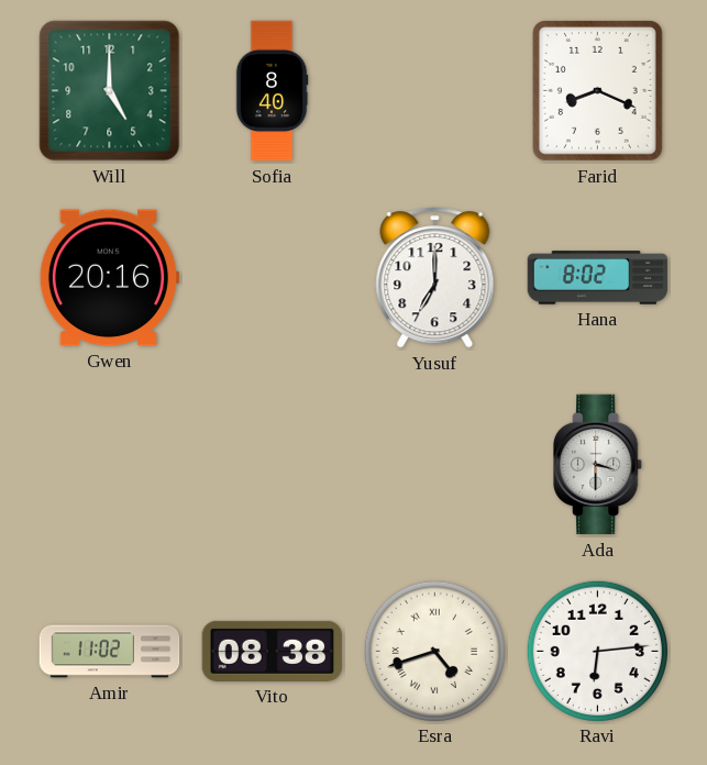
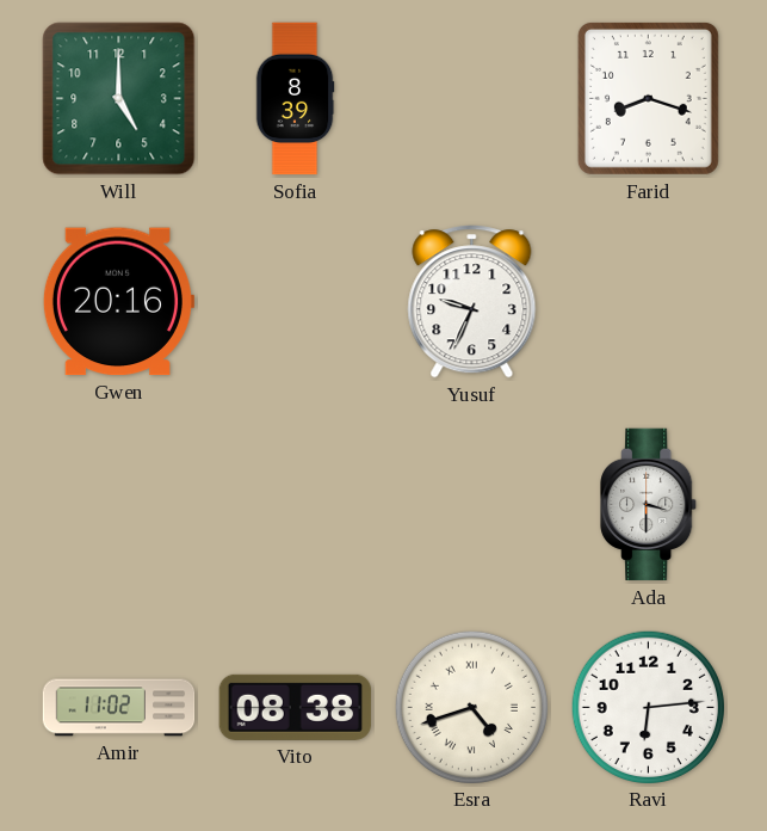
Sofia: 8:40 -> 8:39
Farid: 8:19 -> 8:18
Yusuf: 7:00 -> 9:34
Hana: 8:02 -> none
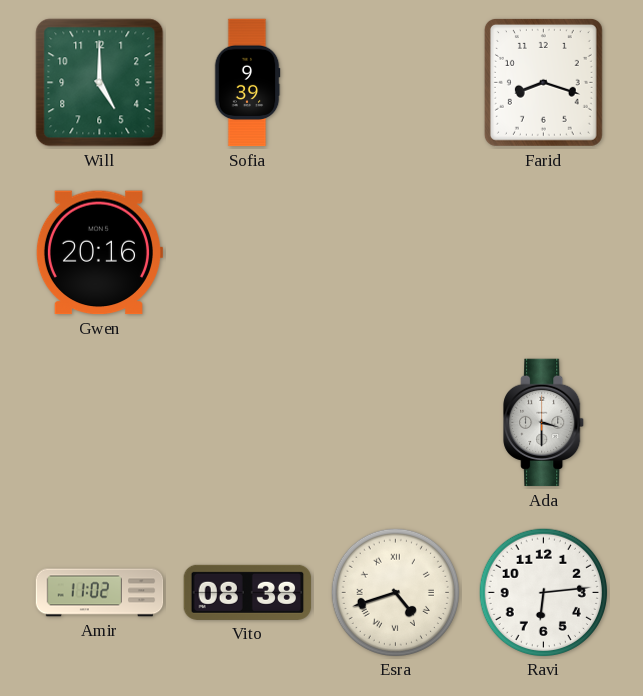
Sofia: 8:39 -> 9:39
Yusuf: 9:34 -> none
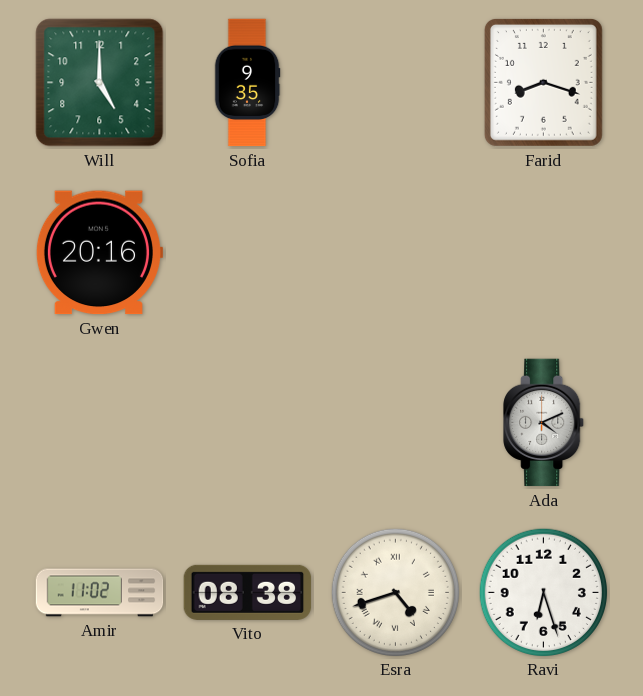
Sofia: 9:39 -> 9:35
Ada: 3:30 -> 4:11
Ravi: 6:14 -> 6:27
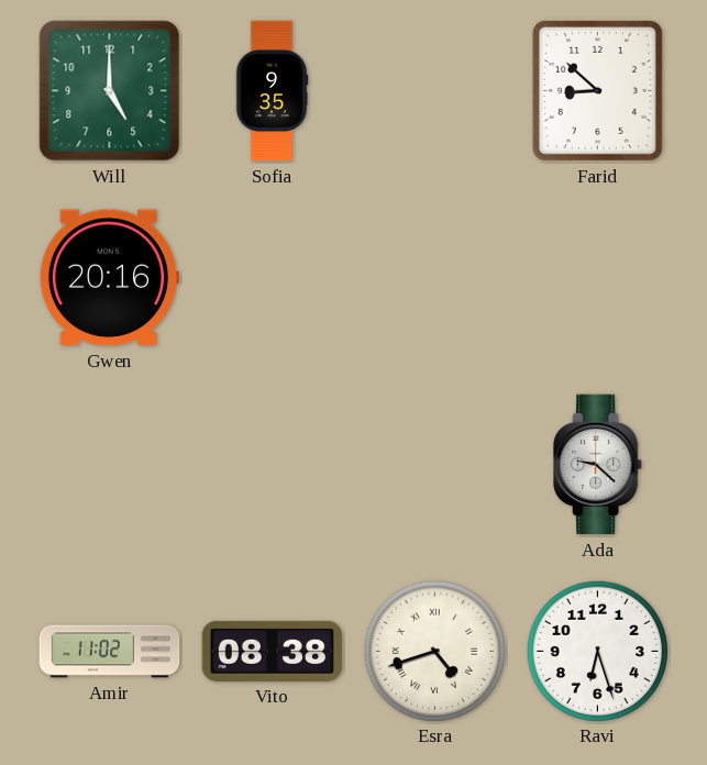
Farid: 8:18 -> 8:52
Ada: 4:11 -> 9:22
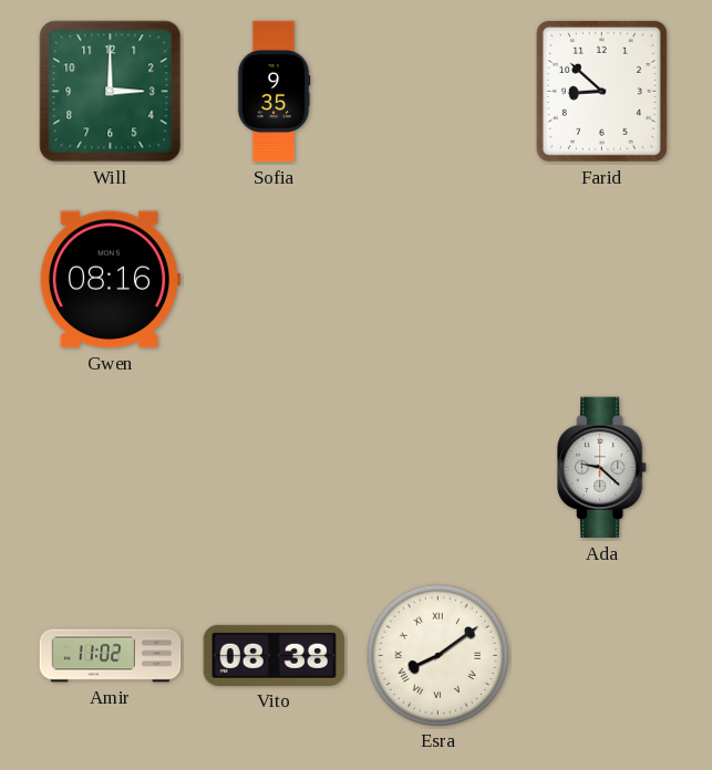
Will: 5:00 -> 3:00
Gwen: 20:16 -> 08:16
Esra: 4:42 -> 8:09
Ravi: 6:27 -> none
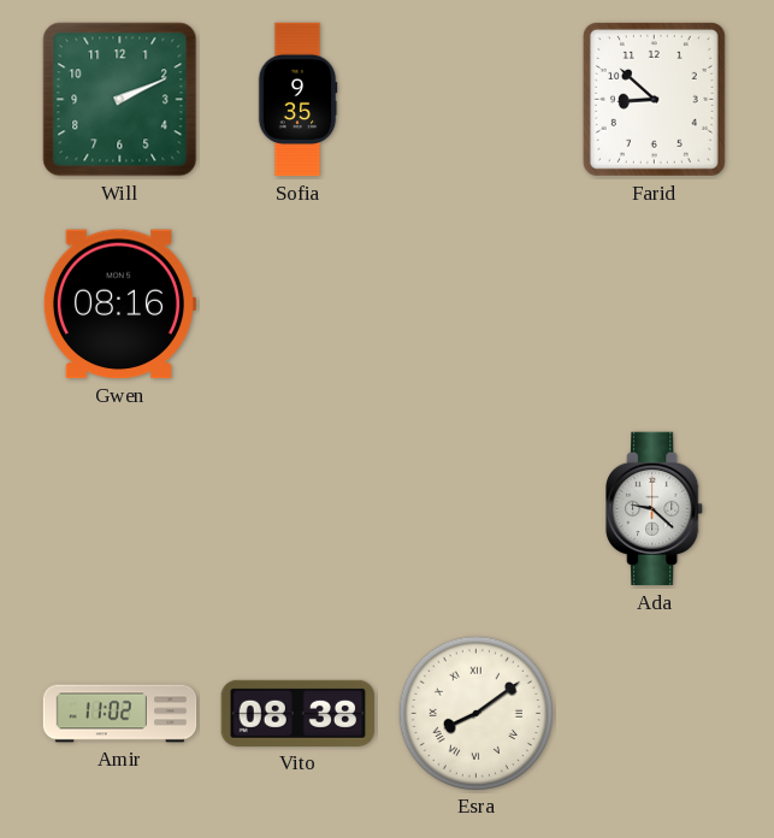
Will: 3:00 -> 2:11
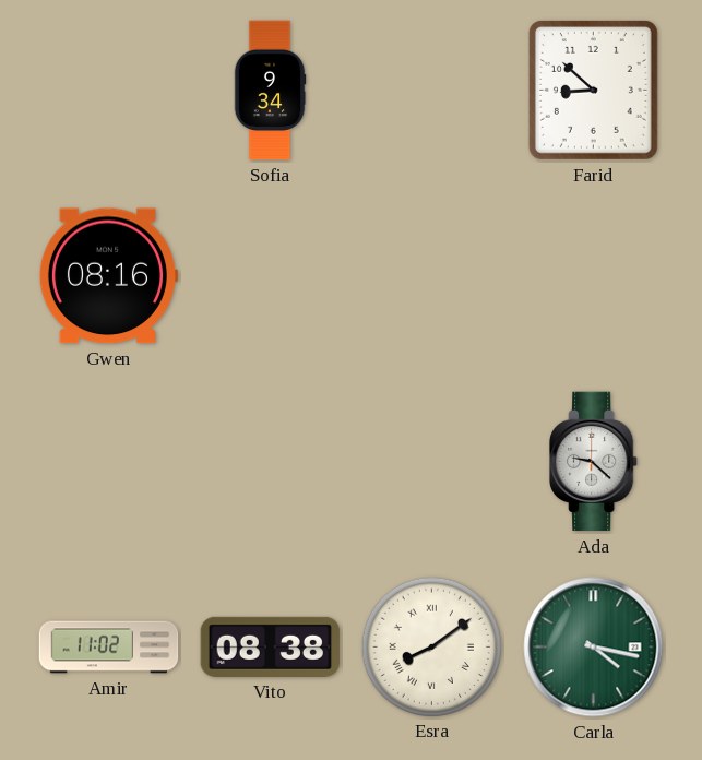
Will: 2:11 -> none
Sofia: 9:35 -> 9:34
Carla: none -> 4:17
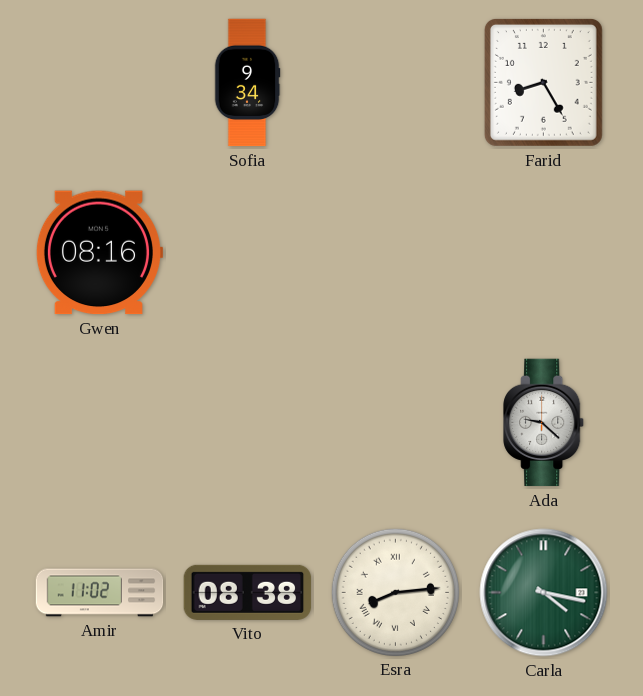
Farid: 8:52 -> 8:25
Esra: 8:09 -> 8:14
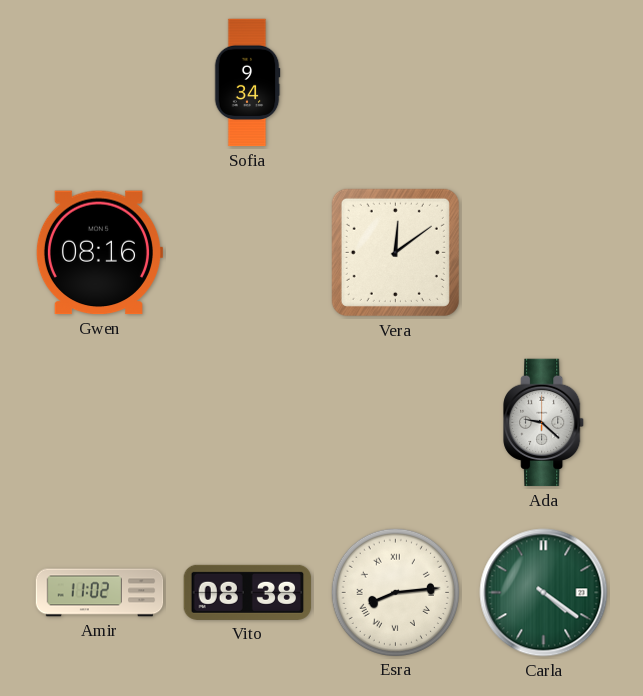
Farid: 8:25 -> none
Vera: none -> 12:09
Carla: 4:17 -> 4:21
